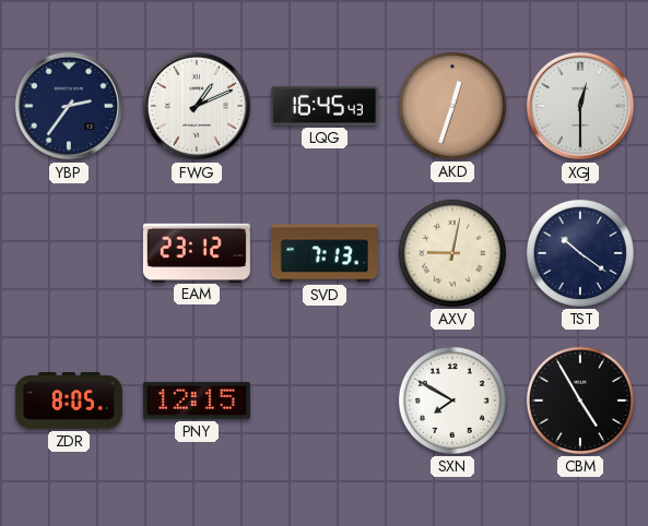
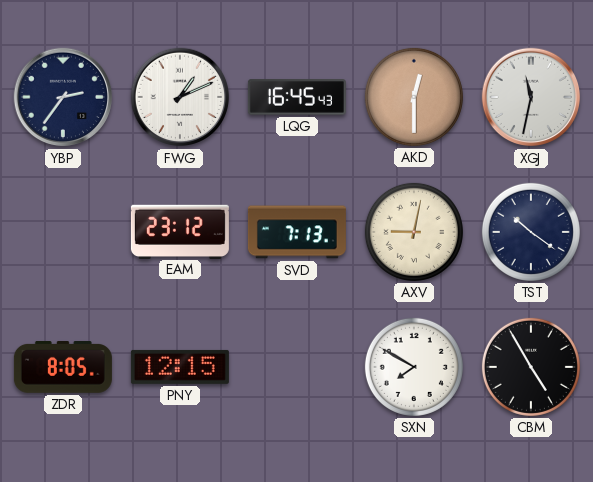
AKD: 12:33 -> 12:30
XGJ: 12:30 -> 11:32
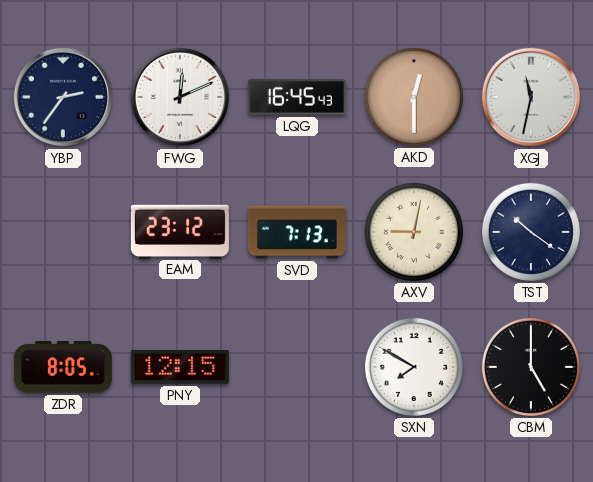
FWG: 1:11 -> 12:11
CBM: 4:55 -> 5:00
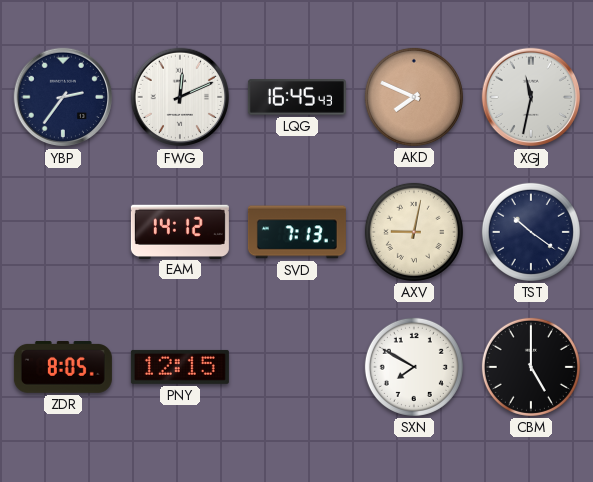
AKD: 12:30 -> 7:49
EAM: 23:12 -> 14:12
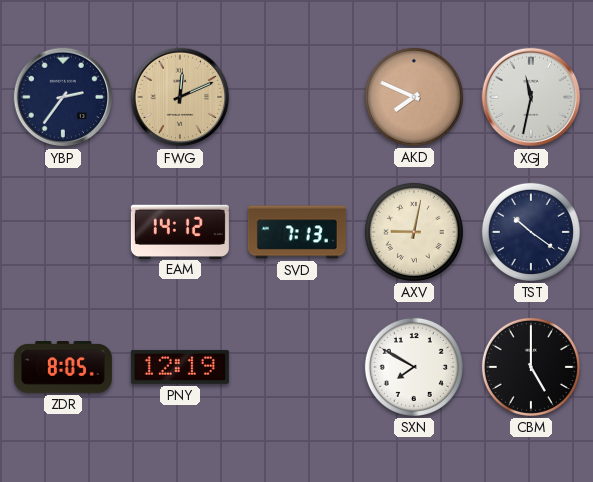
FWG dial: white -> champagne
LQG: 16:45 -> none
PNY: 12:15 -> 12:19
